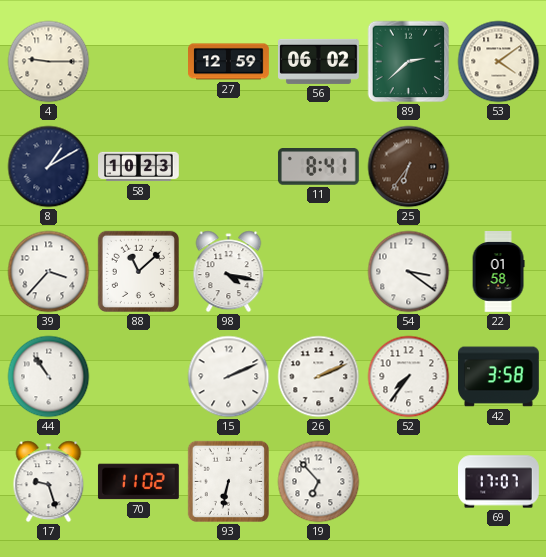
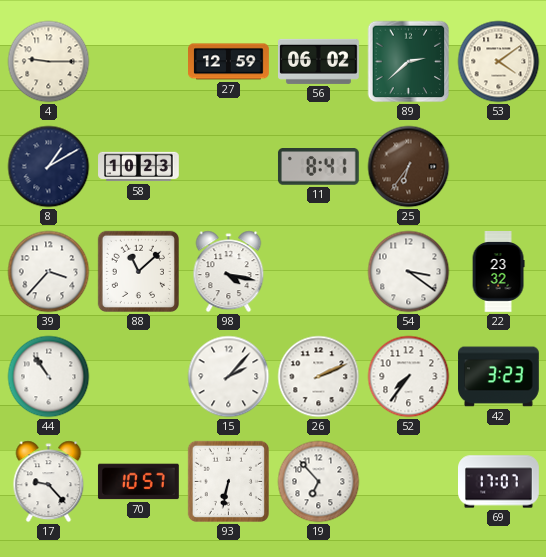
22: 01:58 -> 23:32
15: 2:11 -> 2:07
42: 3:58 -> 3:23
17: 9:27 -> 9:23
70: 11:02 -> 10:57
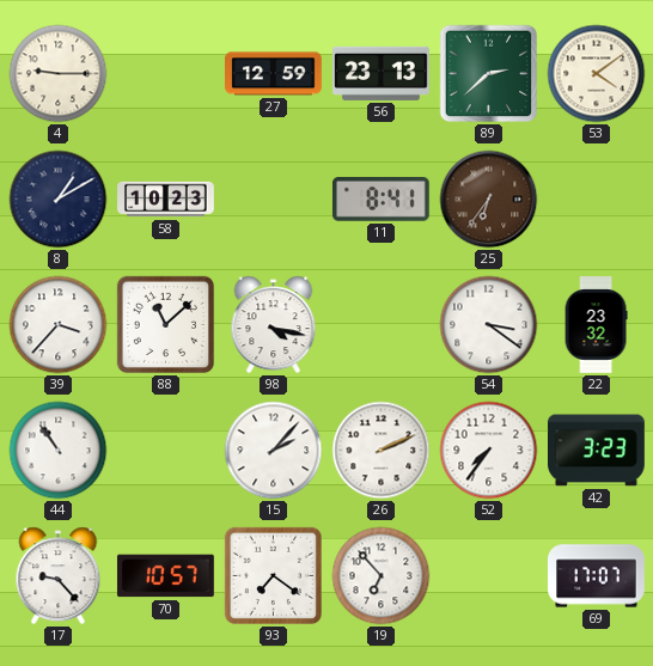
56: 06:02 -> 23:13
93: 6:32 -> 7:21
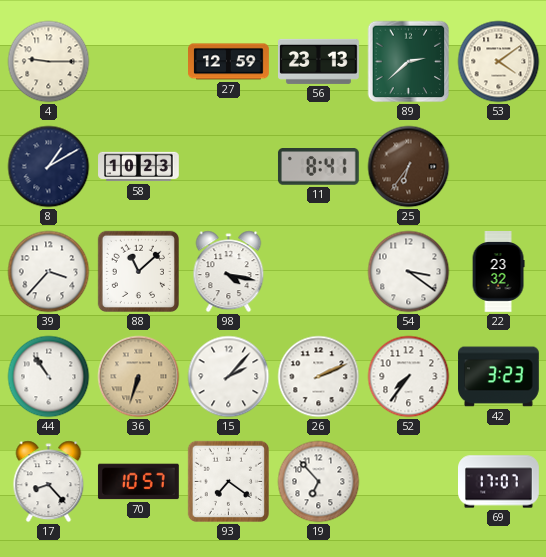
36: none -> 6:33
17: 9:23 -> 8:23
